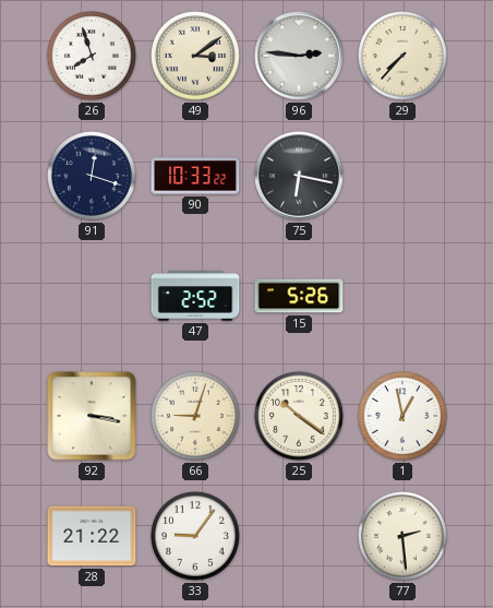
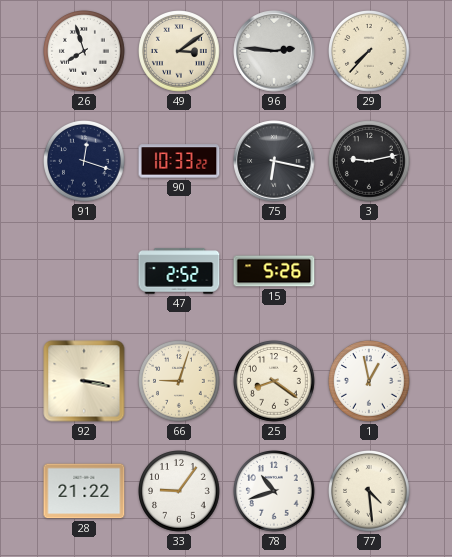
3: none -> 9:13
25: 10:21 -> 8:21
78: none -> 10:42
77: 2:29 -> 4:29
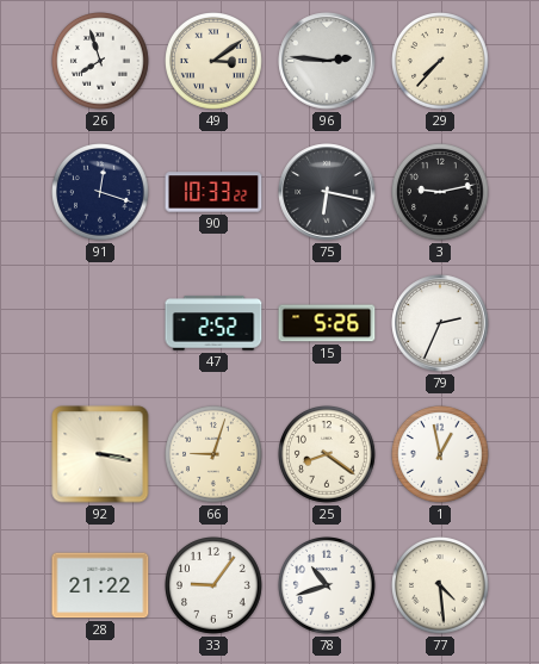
79: none -> 2:34
